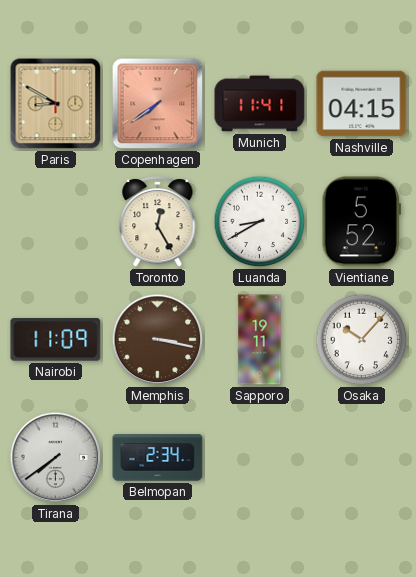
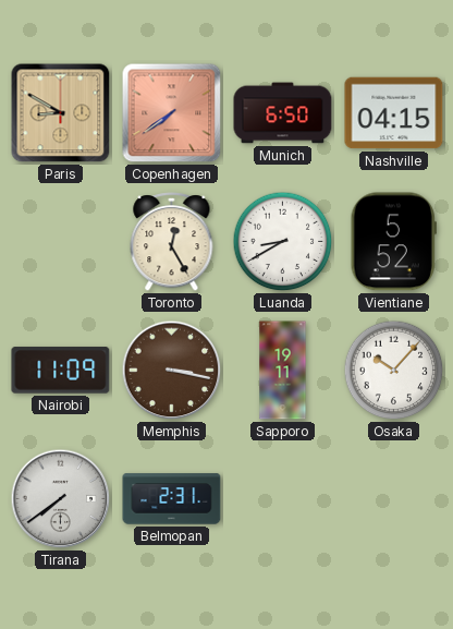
Munich: 11:41 -> 6:50
Belmopan: 2:34 -> 2:31
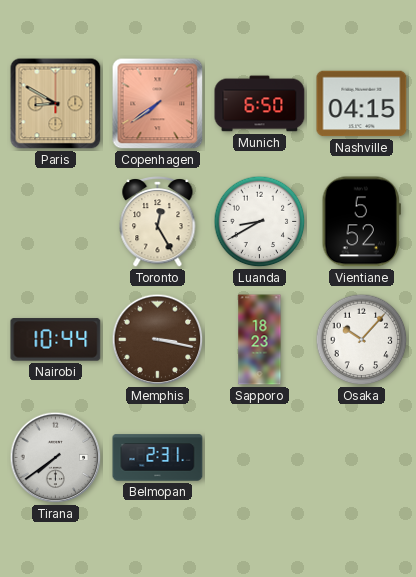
Nairobi: 11:09 -> 10:44
Sapporo: 19:11 -> 18:23
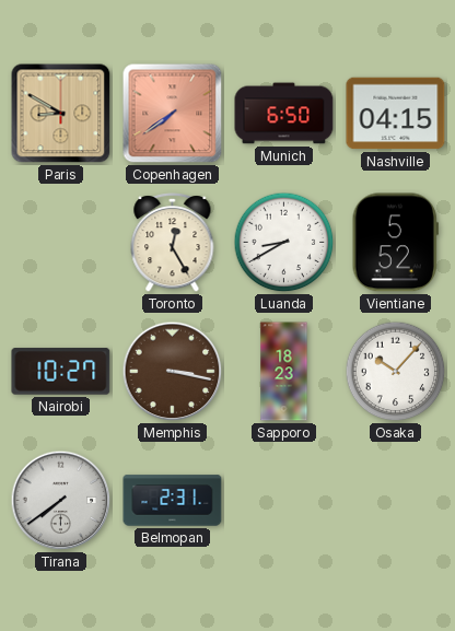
Nairobi: 10:44 -> 10:27
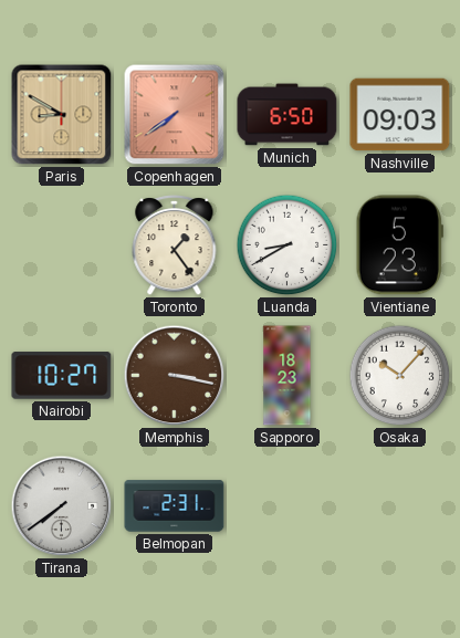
Nashville: 04:15 -> 09:03
Toronto: 12:25 -> 1:24
Vientiane: 5:52 -> 5:23
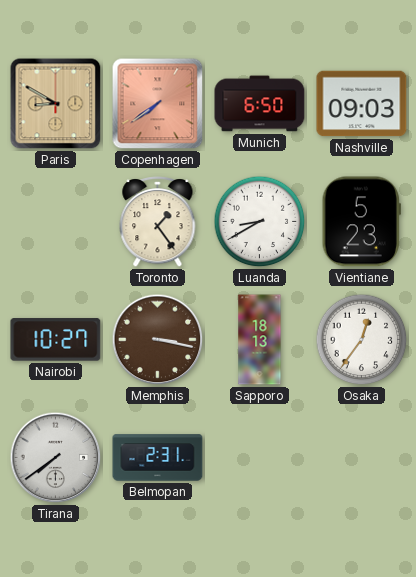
Sapporo: 18:23 -> 18:13
Osaka: 10:07 -> 12:36
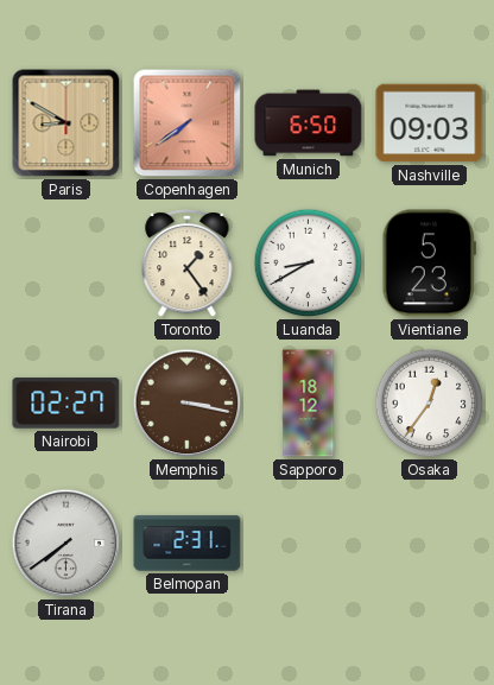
Nairobi: 10:27 -> 02:27
Sapporo: 18:13 -> 18:12
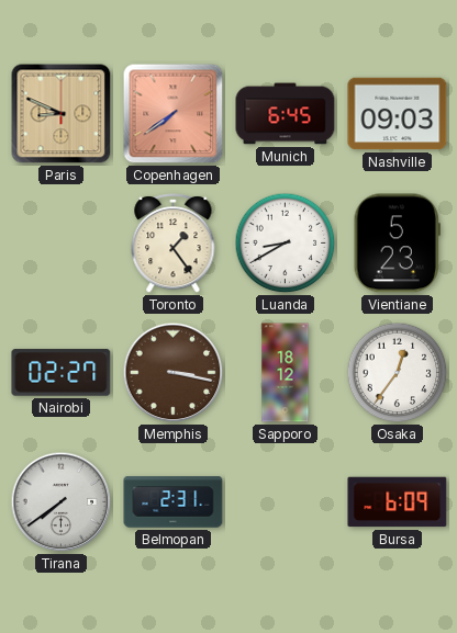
Paris: 8:50 -> 8:49
Munich: 6:50 -> 6:45
Bursa: none -> 6:09
